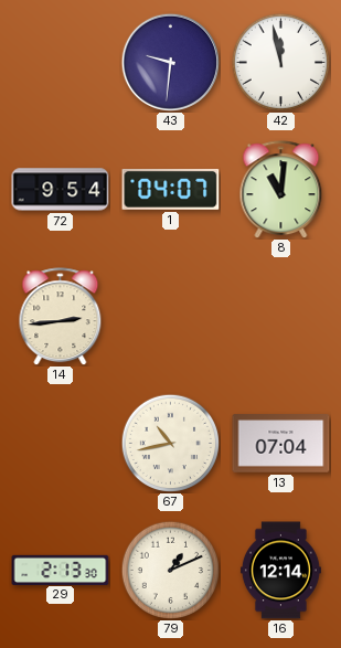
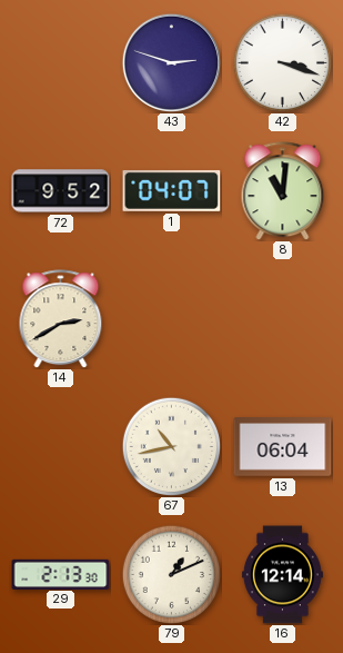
43: 9:31 -> 2:48
42: 11:58 -> 3:18
72: 9:54 -> 9:52
14: 2:44 -> 2:40
13: 07:04 -> 06:04
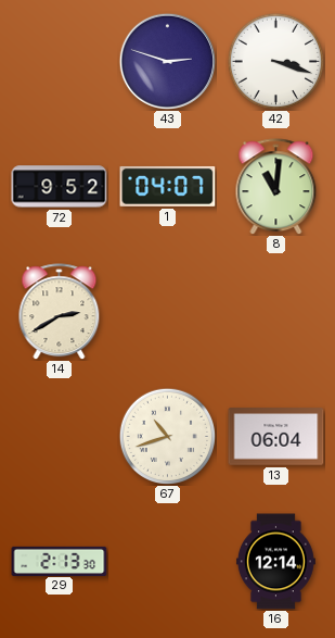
67: 10:43 -> 10:42
79: 1:11 -> none
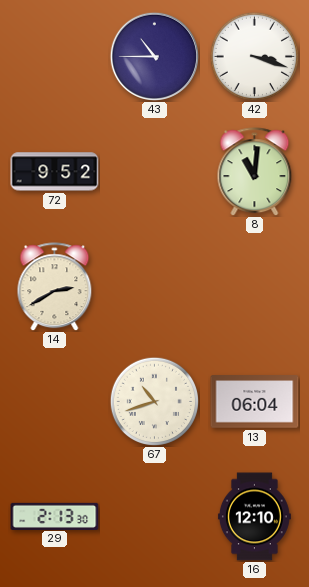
43: 2:48 -> 10:45
1: 04:07 -> none
16: 12:14 -> 12:10
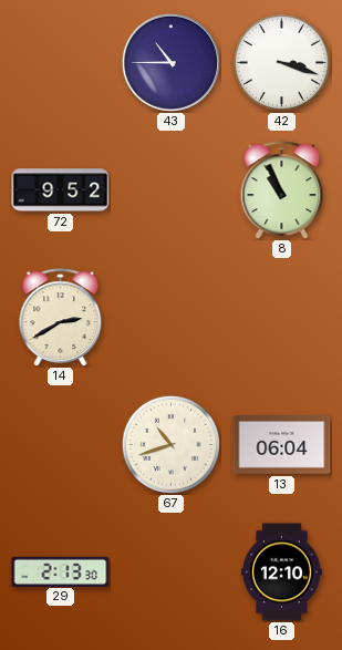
8: 11:01 -> 10:56
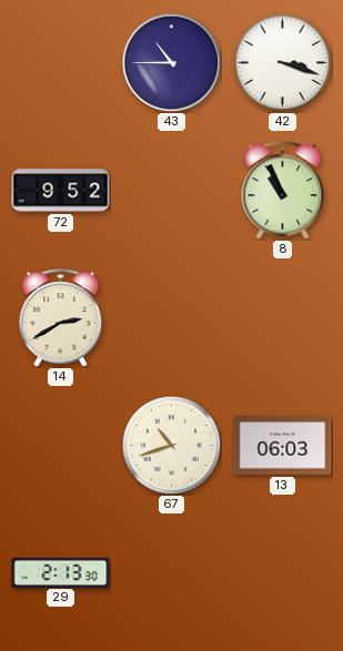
13: 06:04 -> 06:03
16: 12:10 -> none
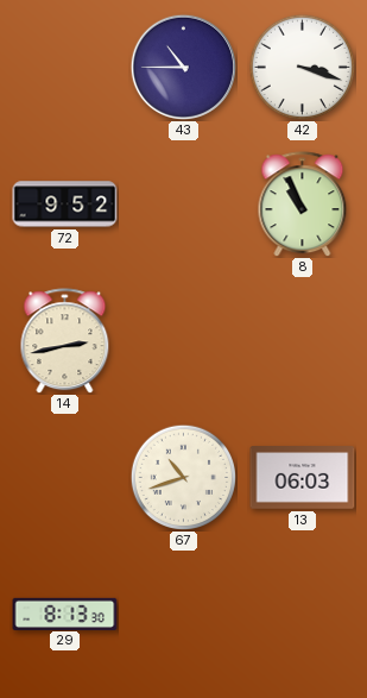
14: 2:40 -> 2:43
29: 2:13 -> 8:13
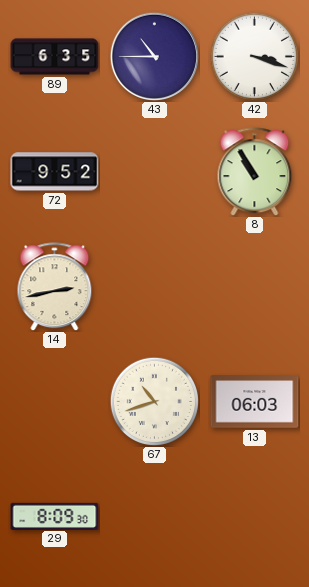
89: none -> 6:35
8: 10:56 -> 10:55
29: 8:13 -> 8:09
